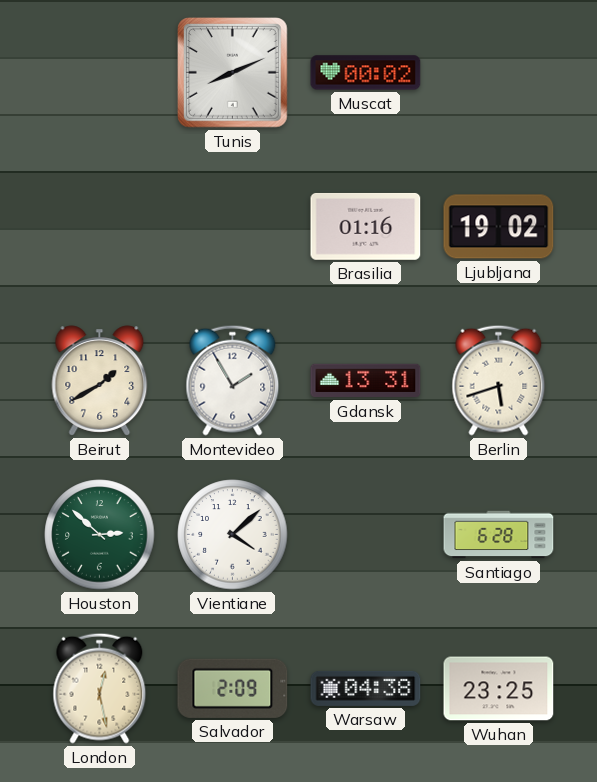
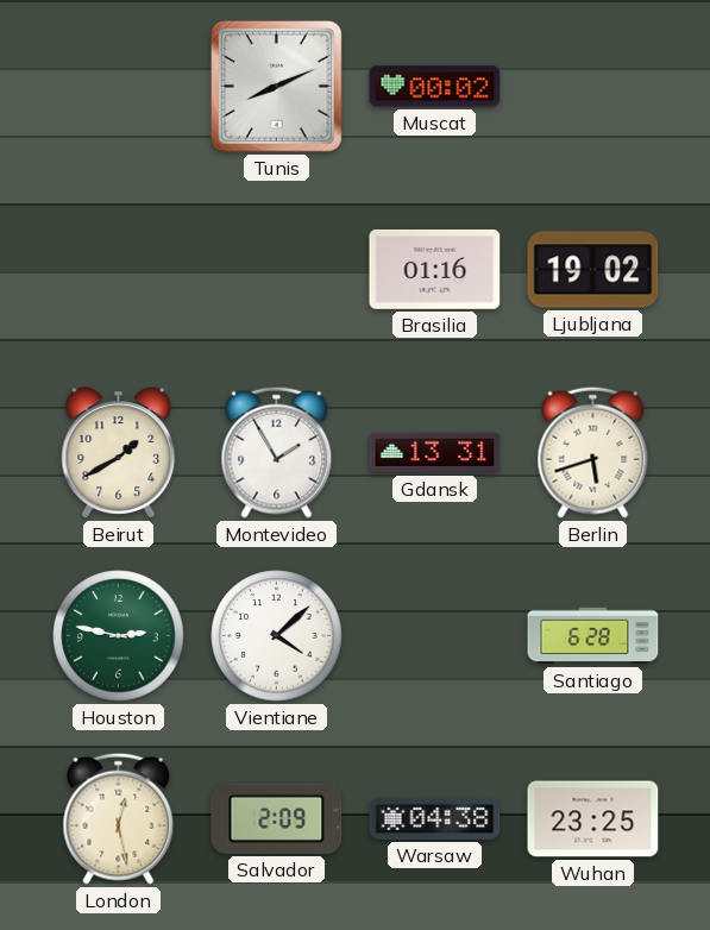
Houston: 2:52 -> 2:47
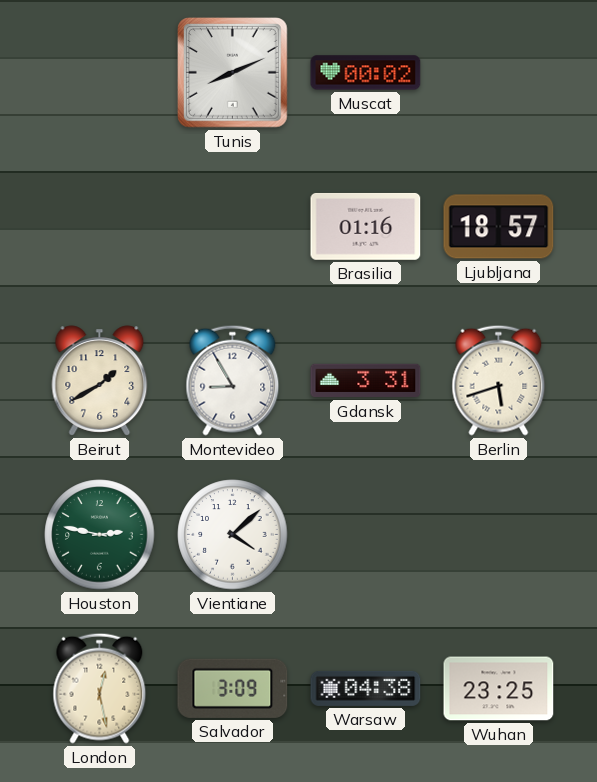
Ljubljana: 19:02 -> 18:57
Montevideo: 1:55 -> 8:55
Gdansk: 13:31 -> 3:31
Santiago: 6:28 -> none
Salvador: 2:09 -> 3:09
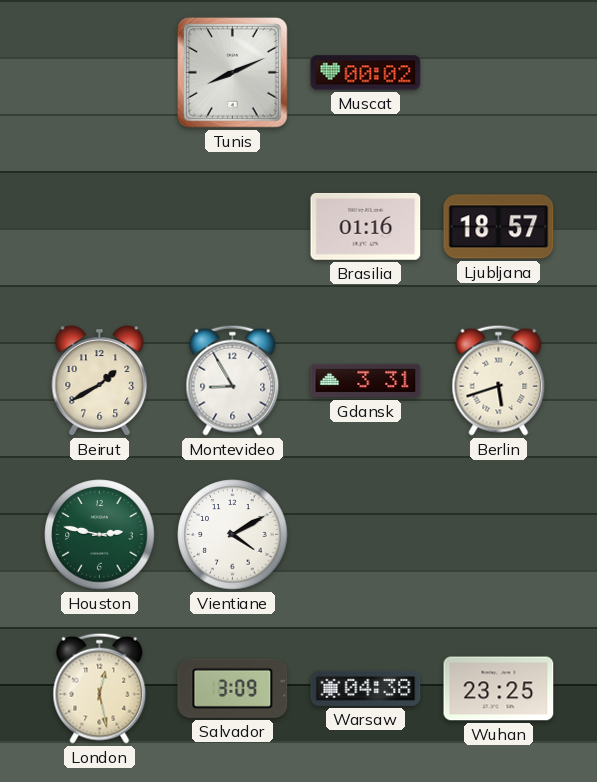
Vientiane: 4:08 -> 4:10
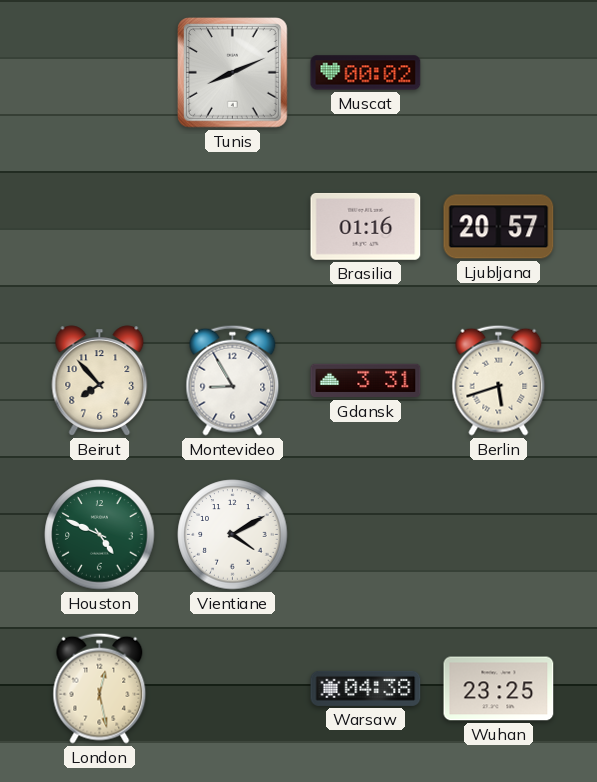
Ljubljana: 18:57 -> 20:57
Beirut: 1:40 -> 7:53
Houston: 2:47 -> 4:49
Salvador: 3:09 -> none
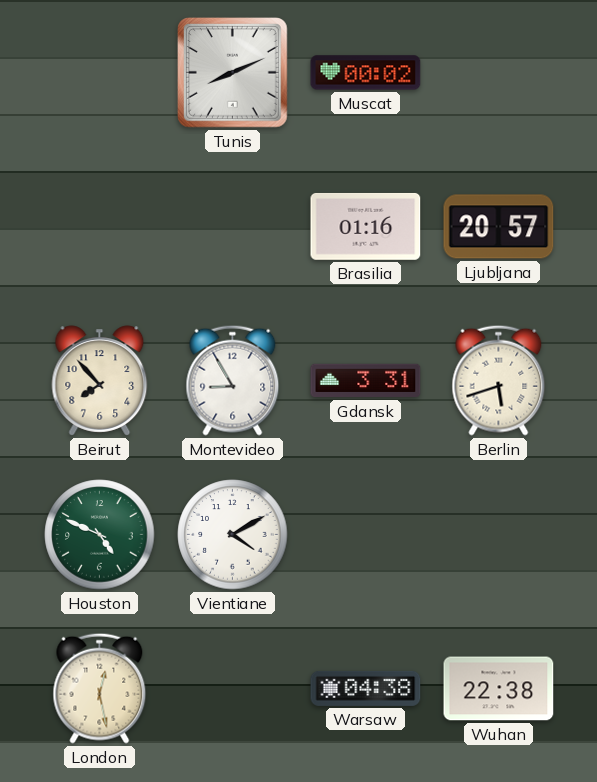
Wuhan: 23:25 -> 22:38
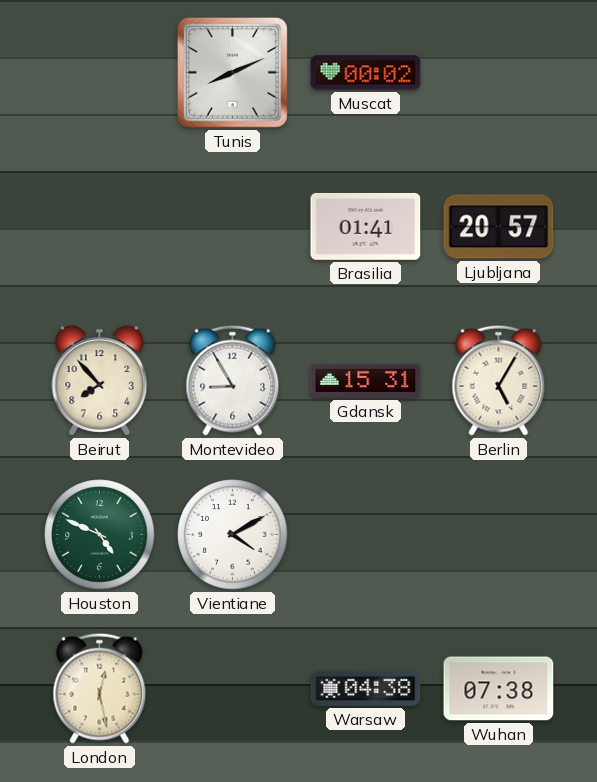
Brasilia: 01:16 -> 01:41
Gdansk: 3:31 -> 15:31
Berlin: 5:42 -> 5:05
Wuhan: 22:38 -> 07:38
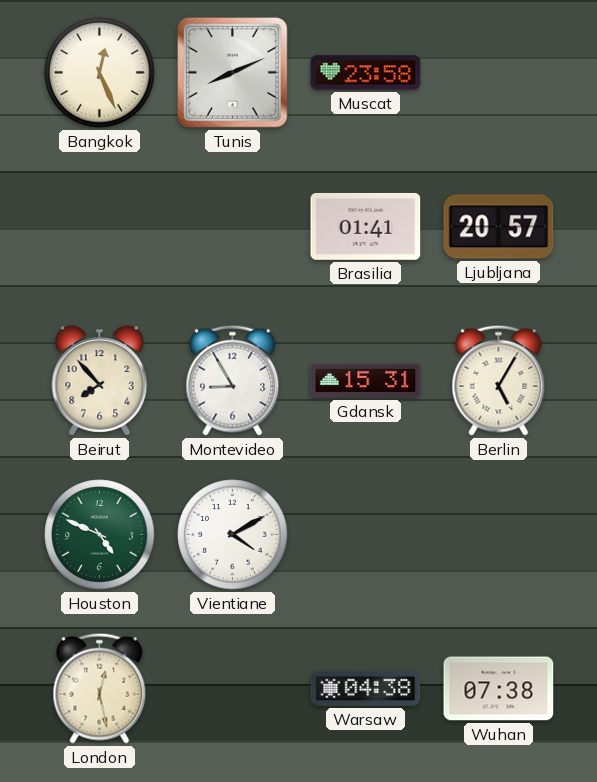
Bangkok: none -> 12:26
Muscat: 00:02 -> 23:58
